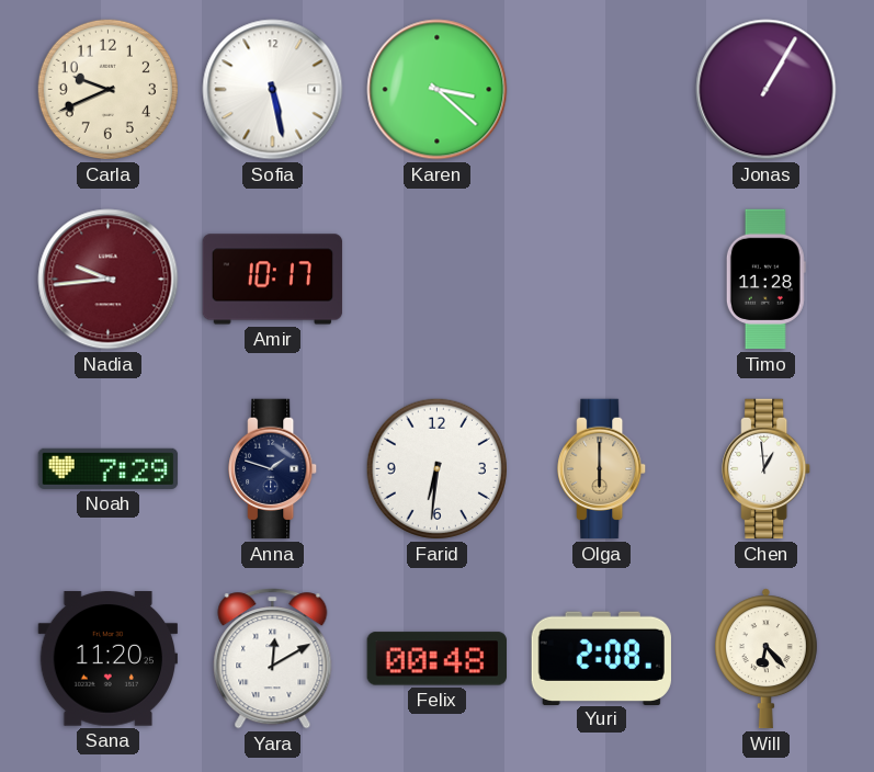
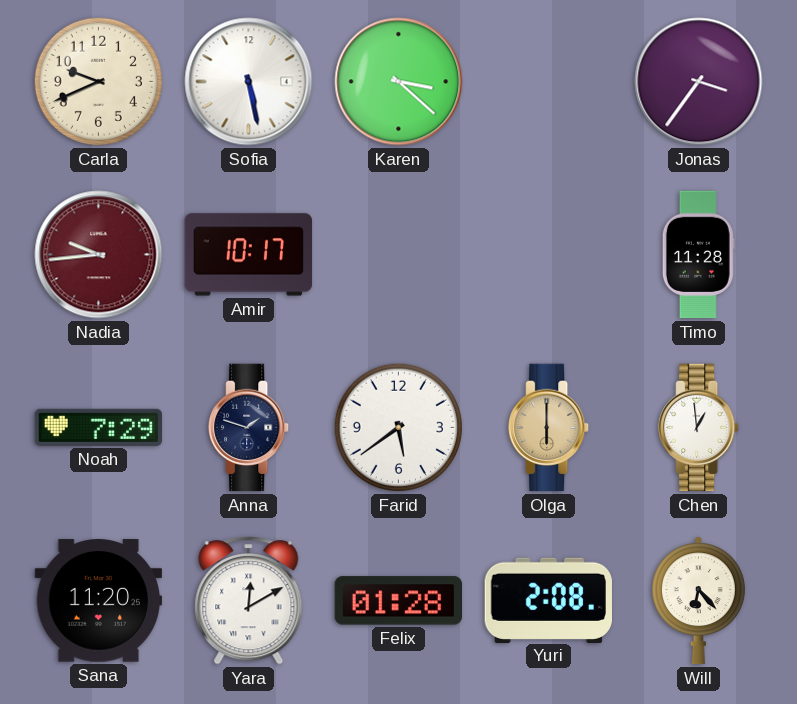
Jonas: 1:05 -> 3:36
Farid: 6:31 -> 5:39
Felix: 00:48 -> 01:28
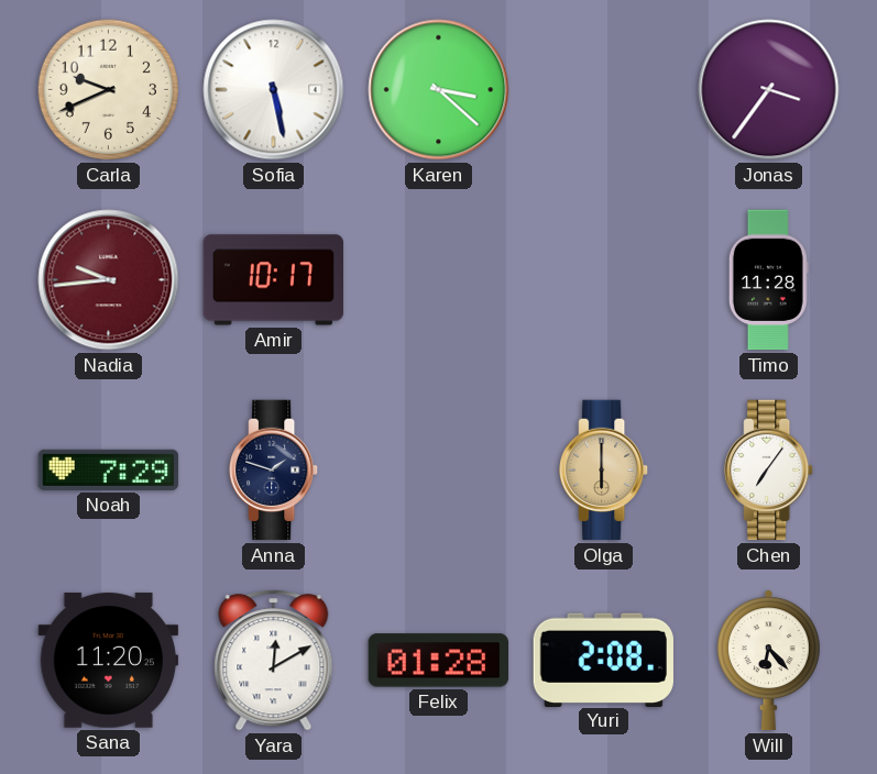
Farid: 5:39 -> none
Chen: 12:59 -> 7:06
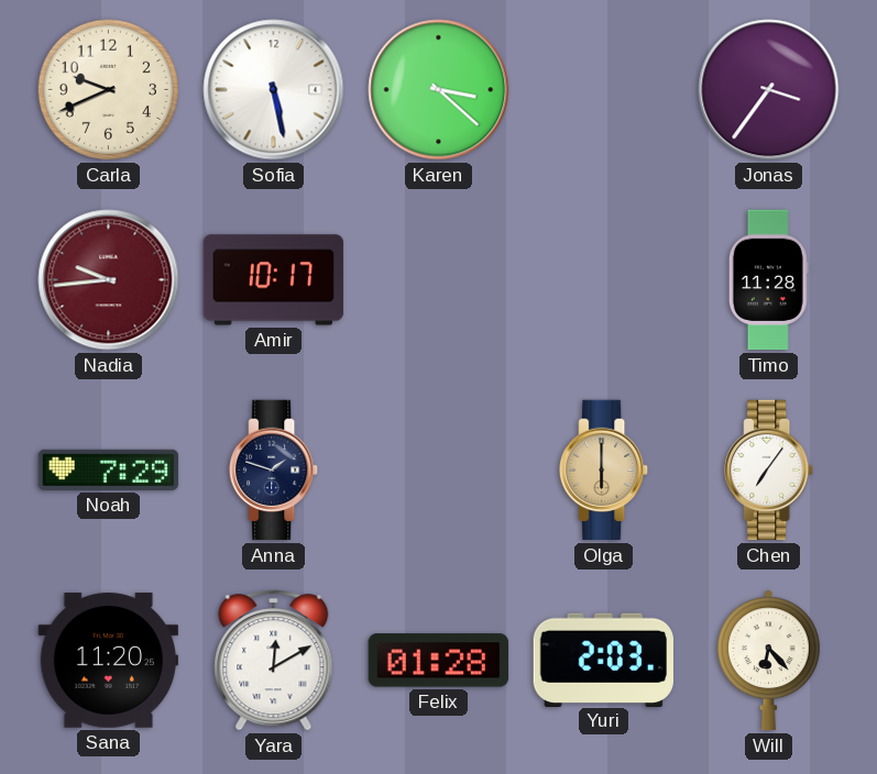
Yuri: 2:08 -> 2:03
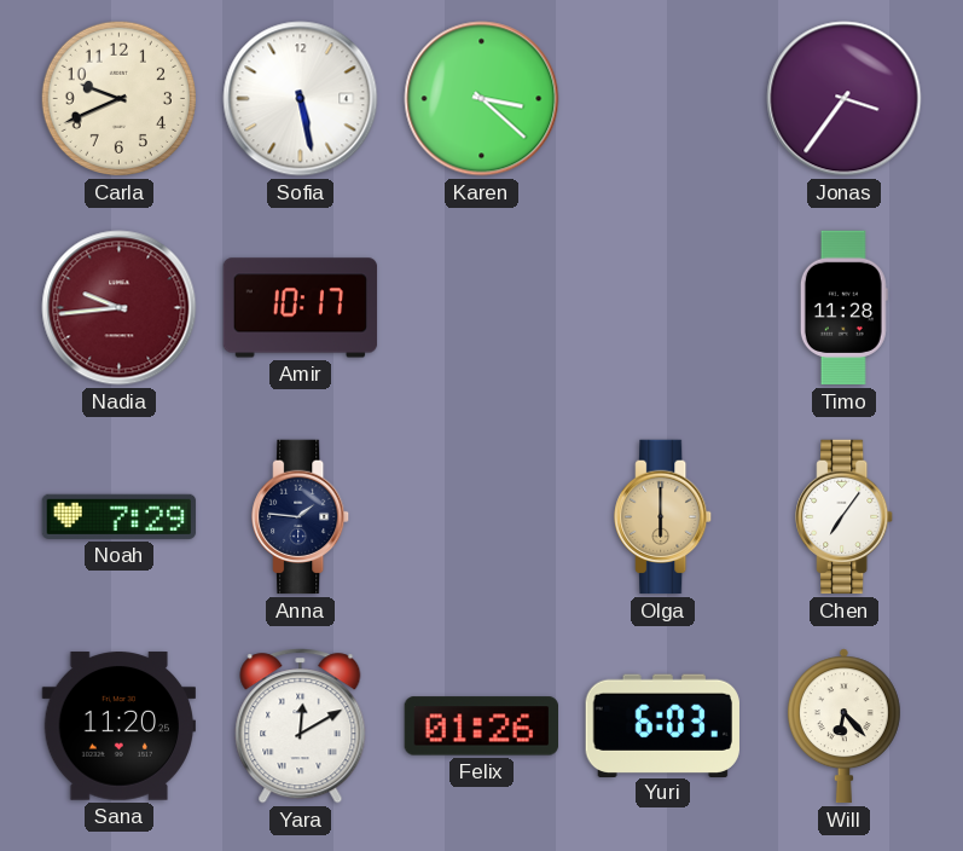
Anna: 1:48 -> 1:46
Felix: 01:28 -> 01:26
Yuri: 2:03 -> 6:03
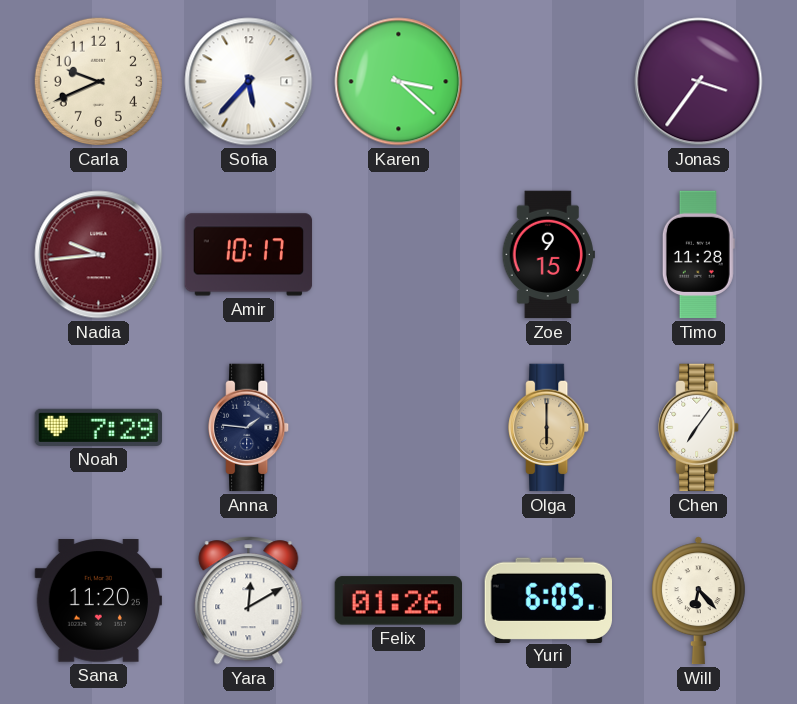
Sofia: 5:28 -> 5:37
Zoe: none -> 9:15
Yuri: 6:03 -> 6:05
